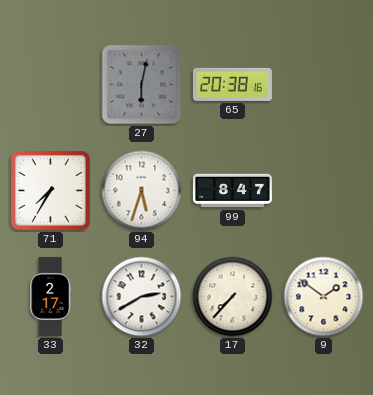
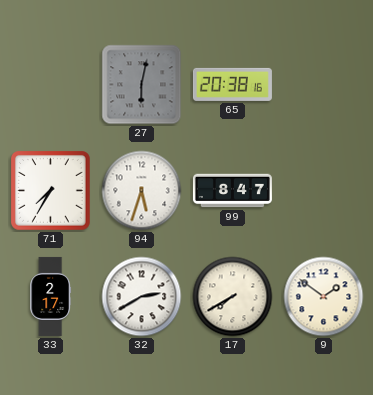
17: 7:37 -> 7:40
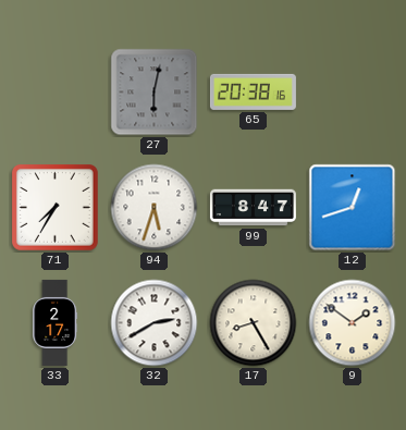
12: none -> 12:42
17: 7:40 -> 8:25
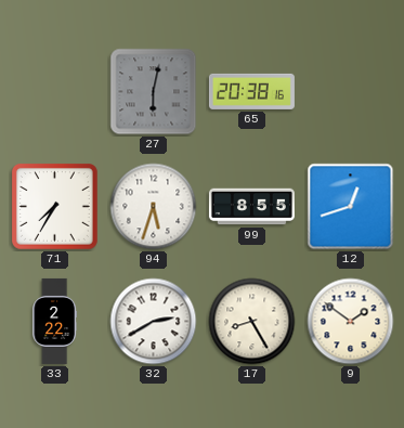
99: 8:47 -> 8:55
33: 2:17 -> 2:22
